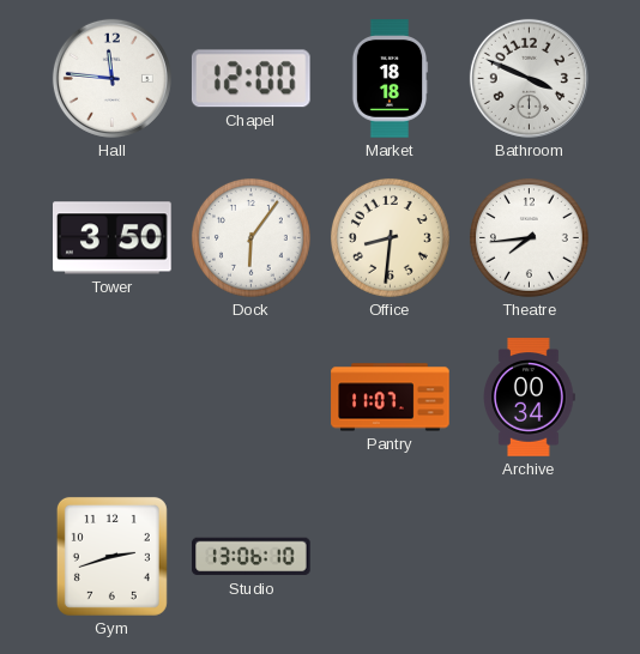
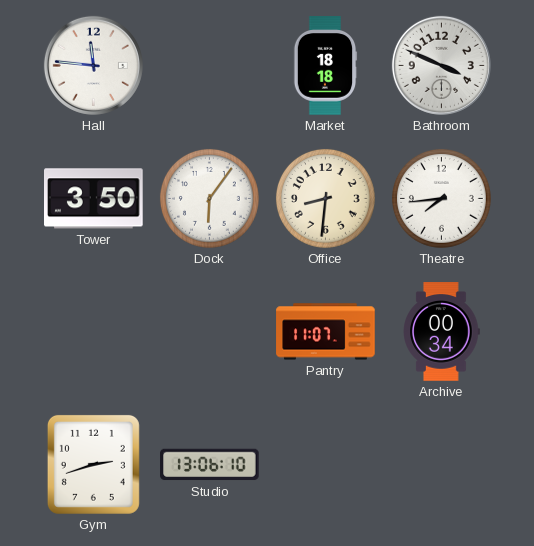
Chapel: 12:00 -> none
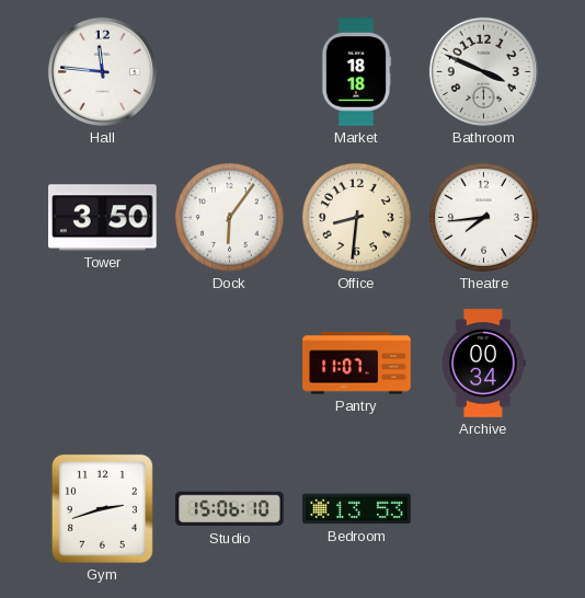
Studio: 13:06 -> 15:06
Bedroom: none -> 13:53
